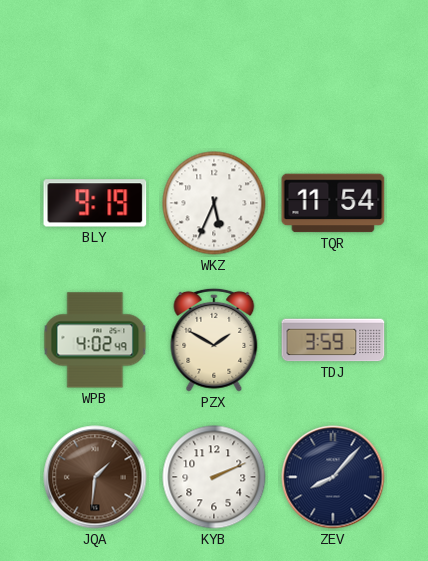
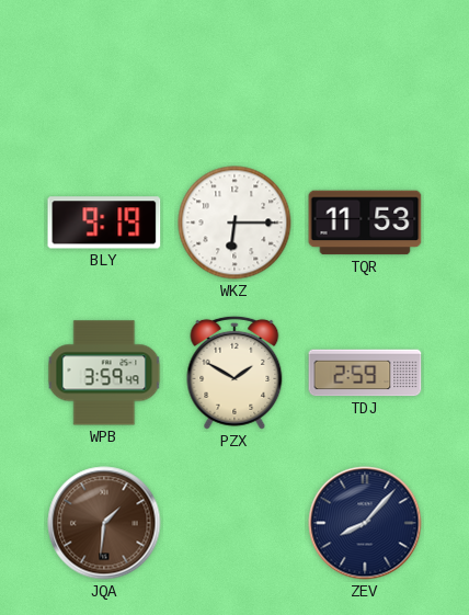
WKZ: 5:34 -> 6:15
TQR: 11:54 -> 11:53
WPB: 4:02 -> 3:59
TDJ: 3:59 -> 2:59
KYB: 2:11 -> none
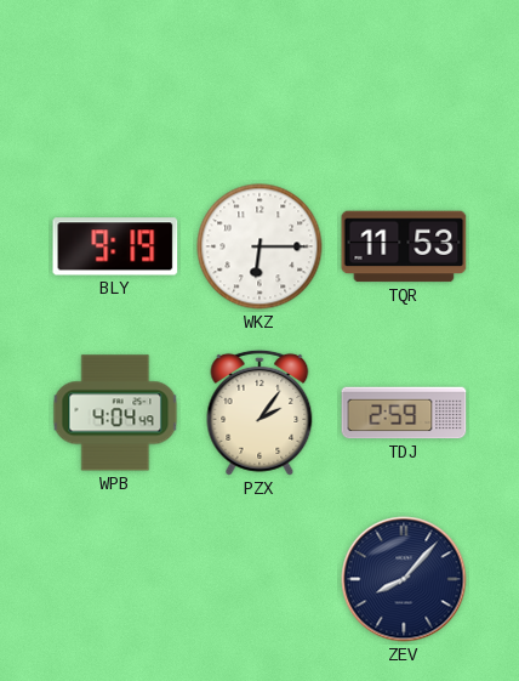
WPB: 3:59 -> 4:04
PZX: 1:50 -> 2:06
JQA: 1:31 -> none
